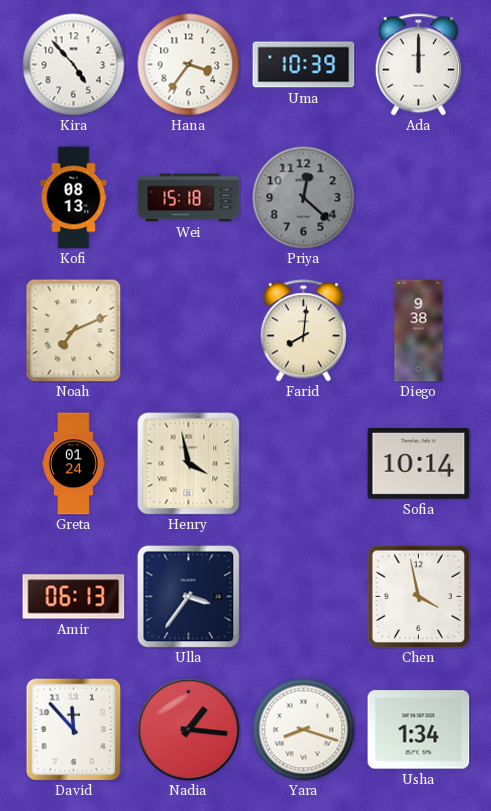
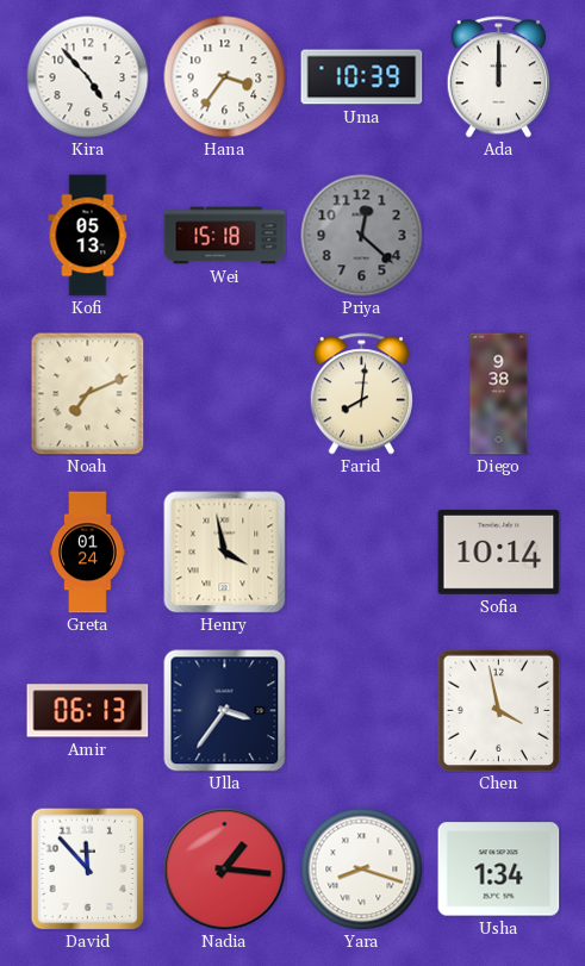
Kofi: 08:13 -> 05:13
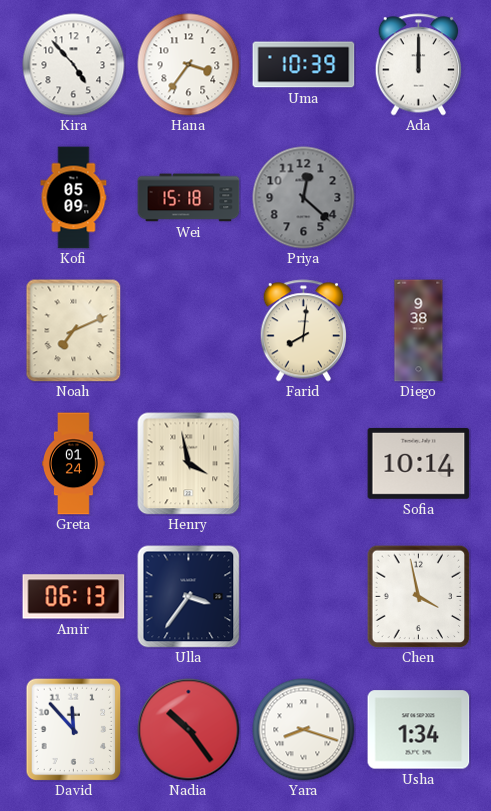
Kofi: 05:13 -> 05:09
Nadia: 1:16 -> 10:24
